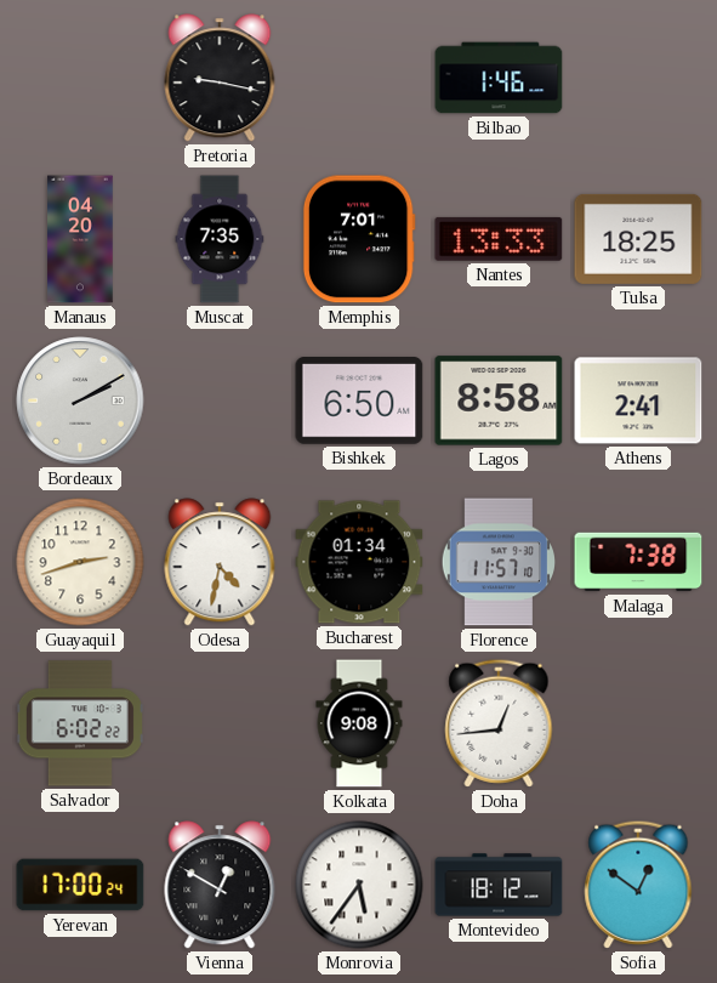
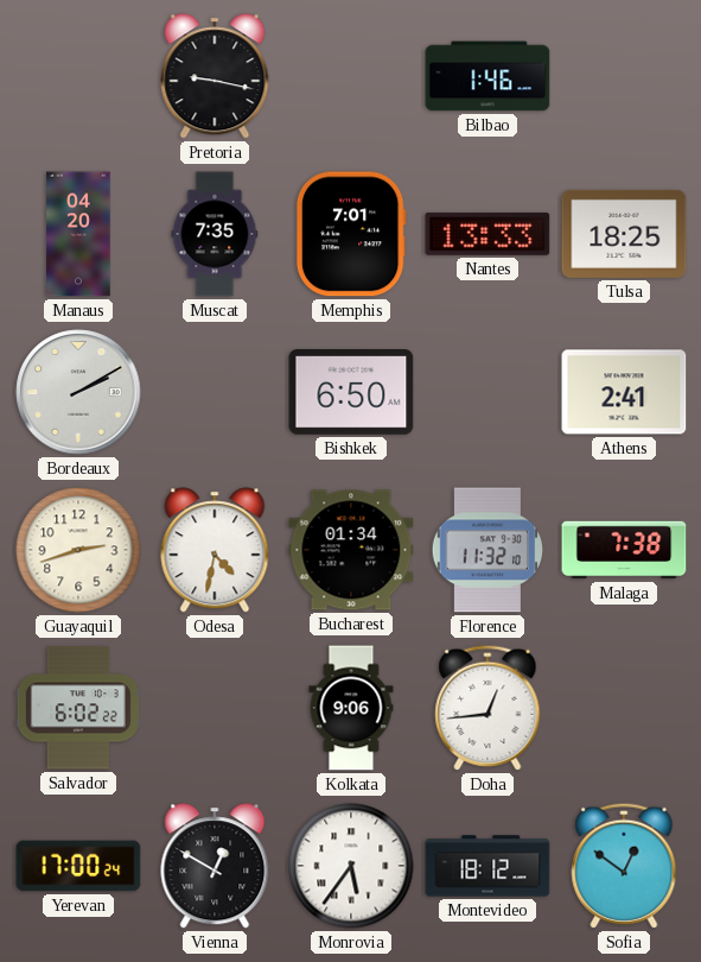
Lagos: 8:58 -> none
Florence: 11:57 -> 11:32
Kolkata: 9:08 -> 9:06
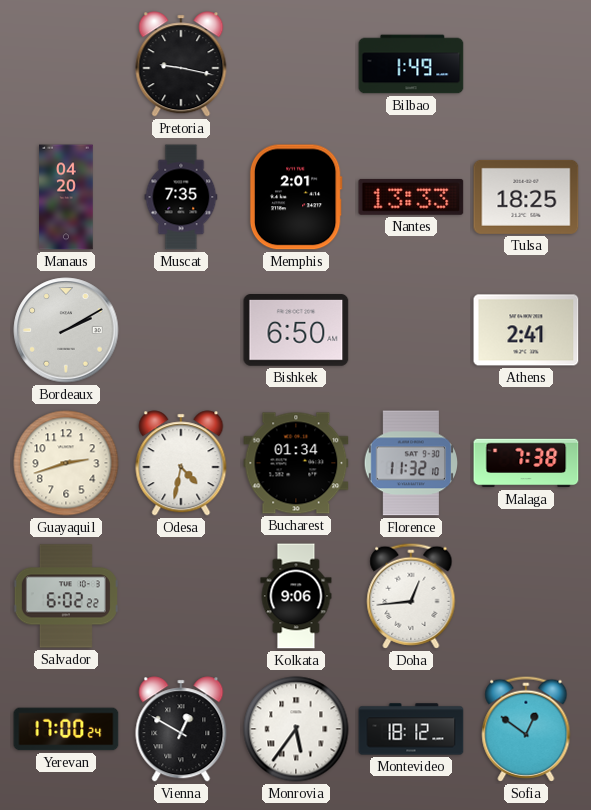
Bilbao: 1:46 -> 1:49
Memphis: 7:01 -> 2:01
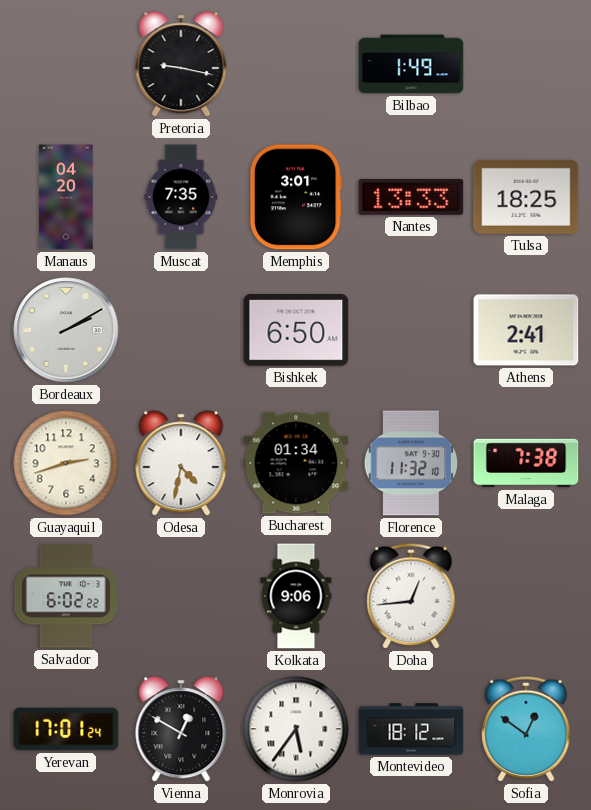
Memphis: 2:01 -> 3:01
Yerevan: 17:00 -> 17:01
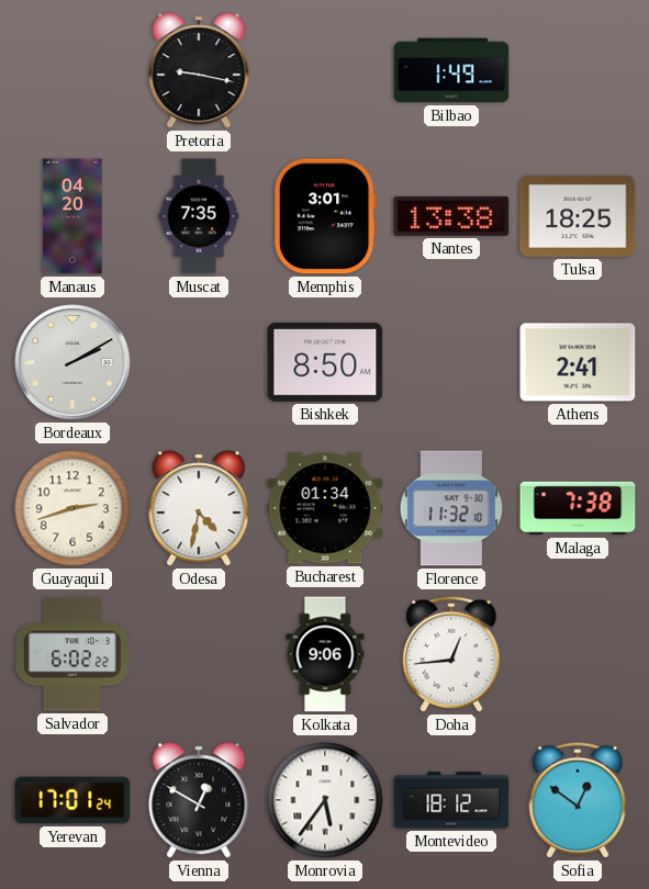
Nantes: 13:33 -> 13:38
Bishkek: 6:50 -> 8:50
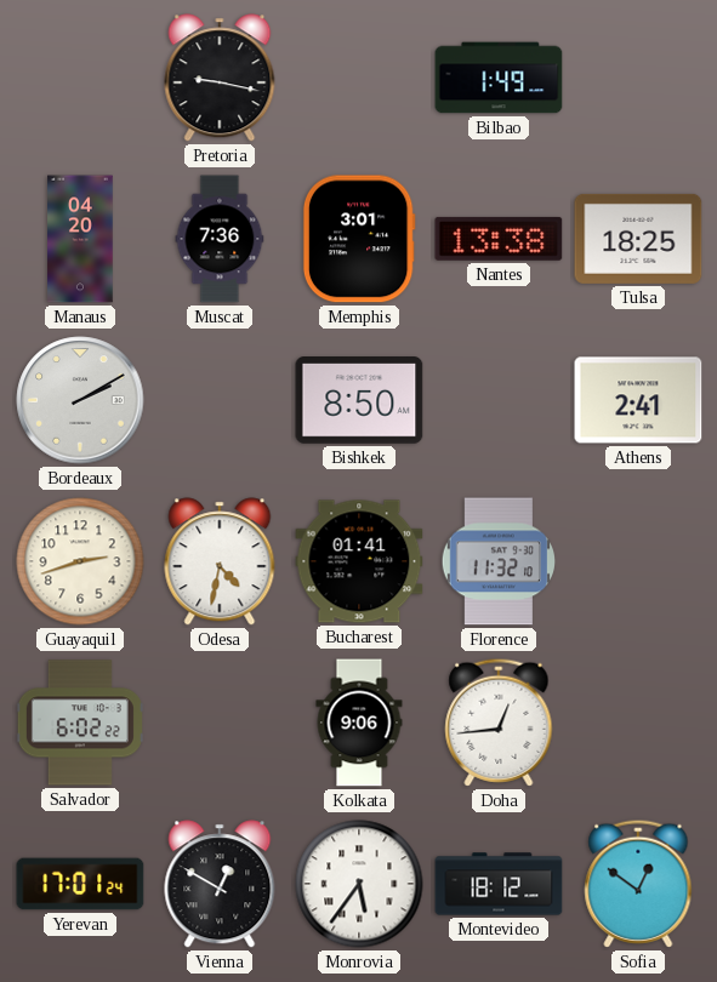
Muscat: 7:35 -> 7:36
Bucharest: 01:34 -> 01:41
Malaga: 7:38 -> none
